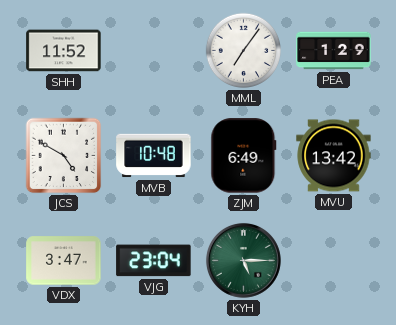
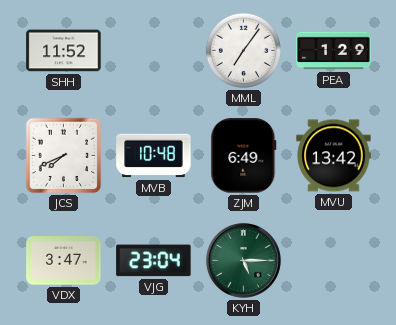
JCS: 4:50 -> 7:41
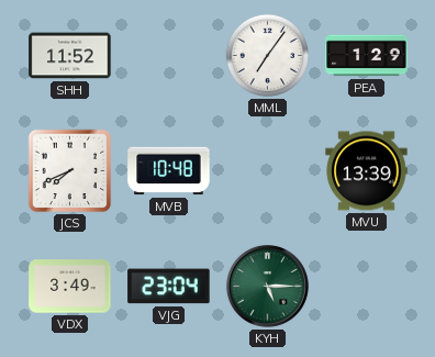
ZJM: 6:49 -> none
MVU: 13:42 -> 13:39
VDX: 3:47 -> 3:49
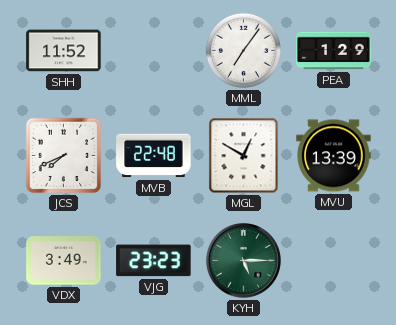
MVB: 10:48 -> 22:48
MGL: none -> 12:50
VJG: 23:04 -> 23:23
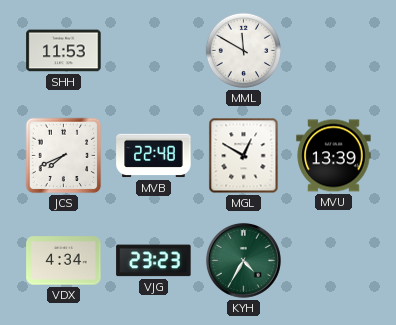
SHH: 11:52 -> 11:53
MML: 7:06 -> 11:50
PEA: 1:29 -> none
VDX: 3:49 -> 4:34
KYH: 5:15 -> 4:35
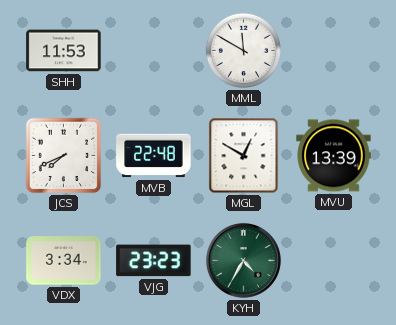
VDX: 4:34 -> 3:34
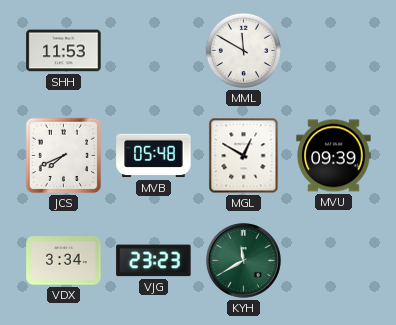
MVB: 22:48 -> 05:48
MVU: 13:39 -> 09:39
KYH: 4:35 -> 11:40
